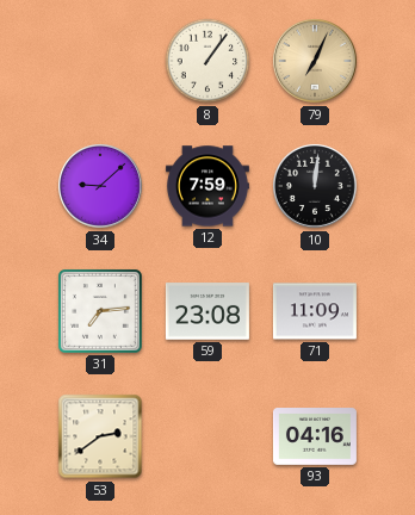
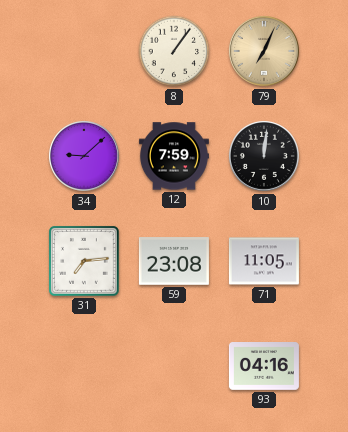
71: 11:09 -> 11:05
53: 2:39 -> none
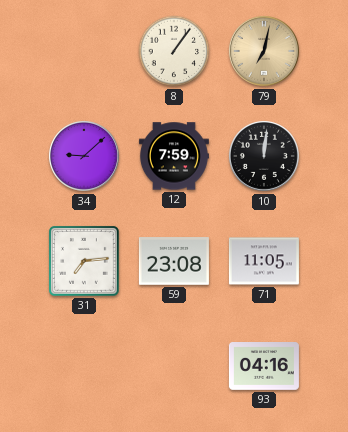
79: 7:04 -> 7:02
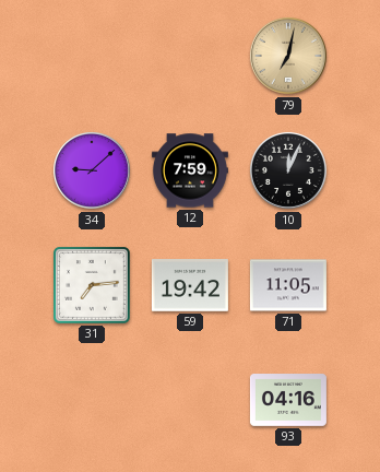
8: 1:06 -> none
10: 12:01 -> 12:04
59: 23:08 -> 19:42
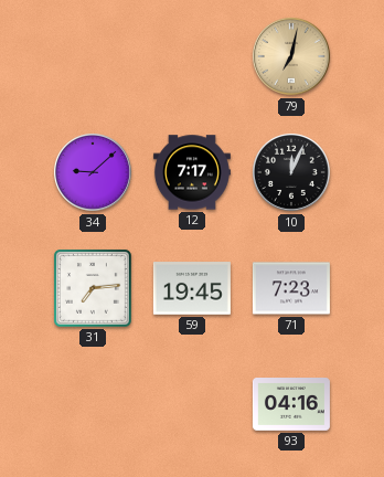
12: 7:59 -> 7:17
59: 19:42 -> 19:45
71: 11:05 -> 7:23
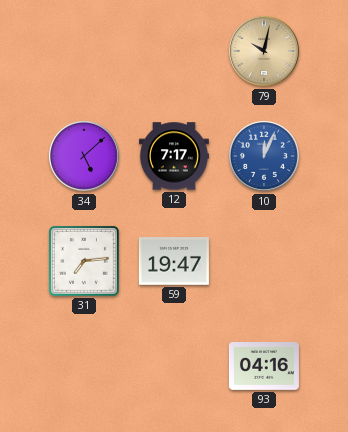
79: 7:02 -> 10:02
34: 9:08 -> 5:08
10 dial: black -> blue
59: 19:45 -> 19:47
71: 7:23 -> none
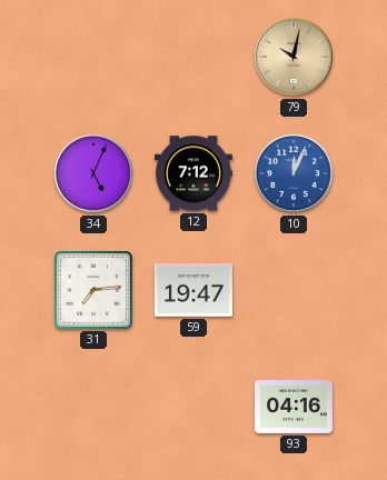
34: 5:08 -> 5:04
12: 7:17 -> 7:12
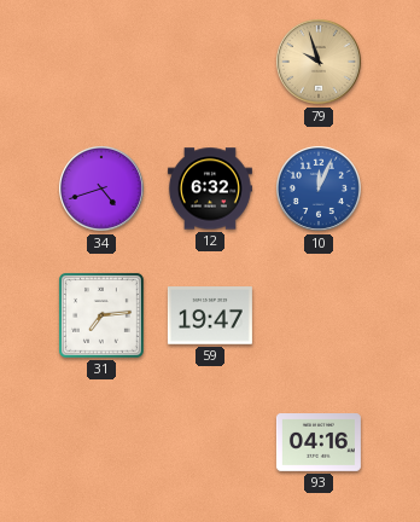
79: 10:02 -> 9:57
34: 5:04 -> 4:42
12: 7:12 -> 6:32
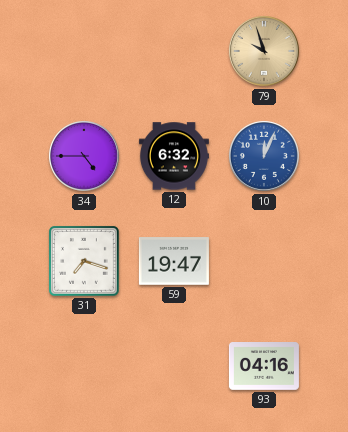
34: 4:42 -> 4:45
31: 7:14 -> 7:18
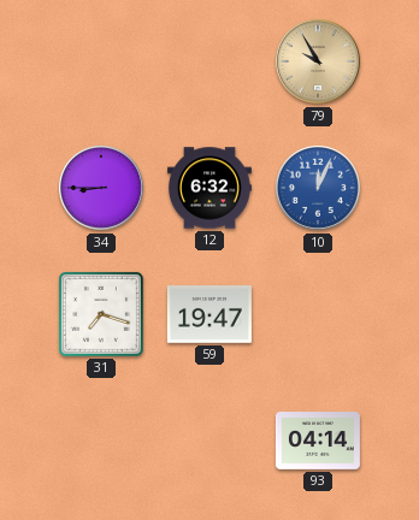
79: 9:57 -> 9:55
34: 4:45 -> 8:45
93: 04:16 -> 04:14
